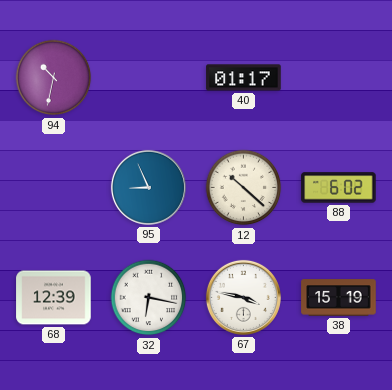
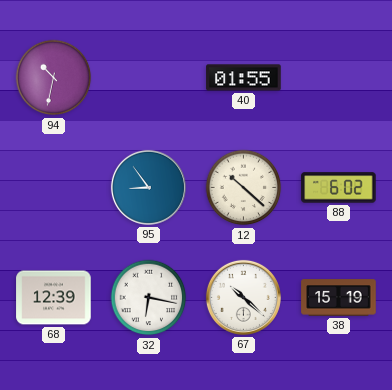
40: 01:17 -> 01:55
95: 8:56 -> 8:54
67: 3:47 -> 10:22
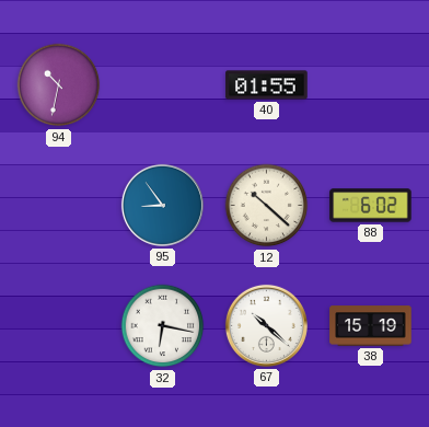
68: 12:39 -> none
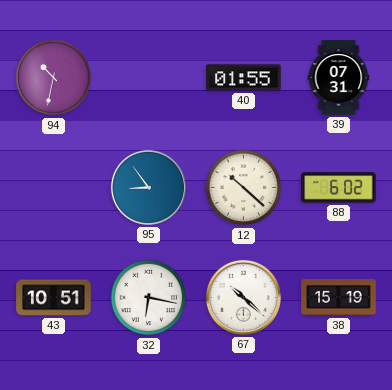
39: none -> 07:31
43: none -> 10:51
